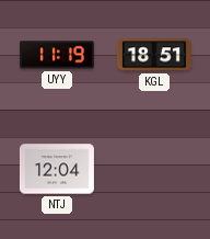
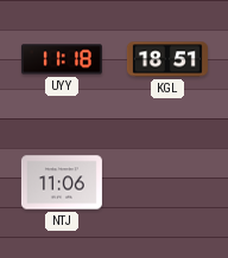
UYY: 11:19 -> 11:18
NTJ: 12:04 -> 11:06
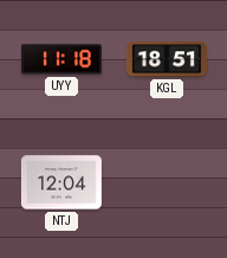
NTJ: 11:06 -> 12:04
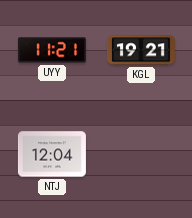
UYY: 11:18 -> 11:21
KGL: 18:51 -> 19:21
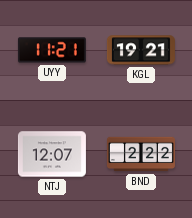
NTJ: 12:04 -> 12:07
BND: none -> 2:22
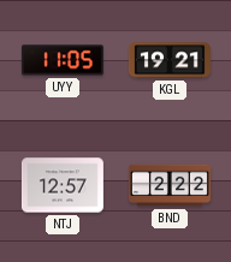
UYY: 11:21 -> 11:05
NTJ: 12:07 -> 12:57
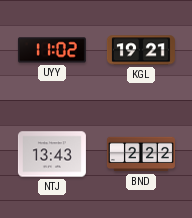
UYY: 11:05 -> 11:02
NTJ: 12:57 -> 13:43
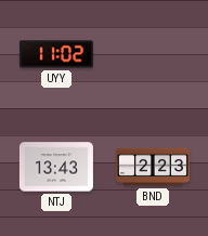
KGL: 19:21 -> none
BND: 2:22 -> 2:23
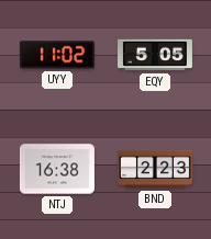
EQY: none -> 5:05
NTJ: 13:43 -> 16:38
